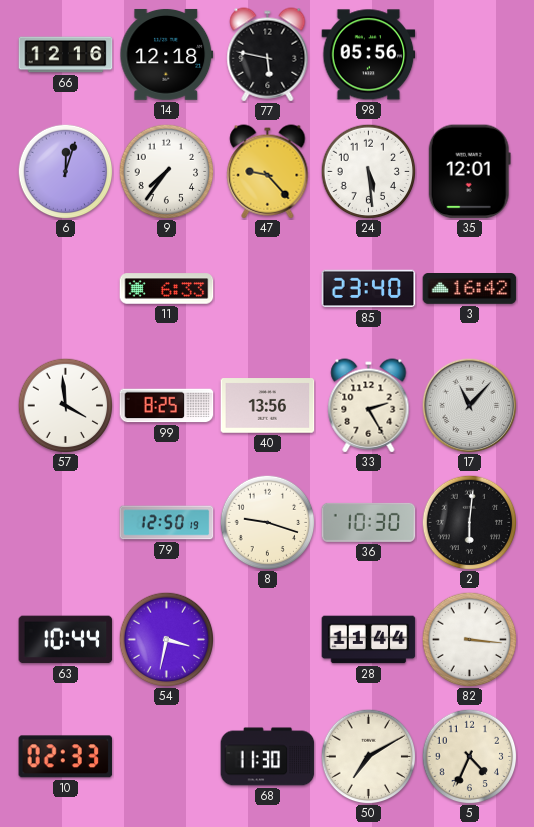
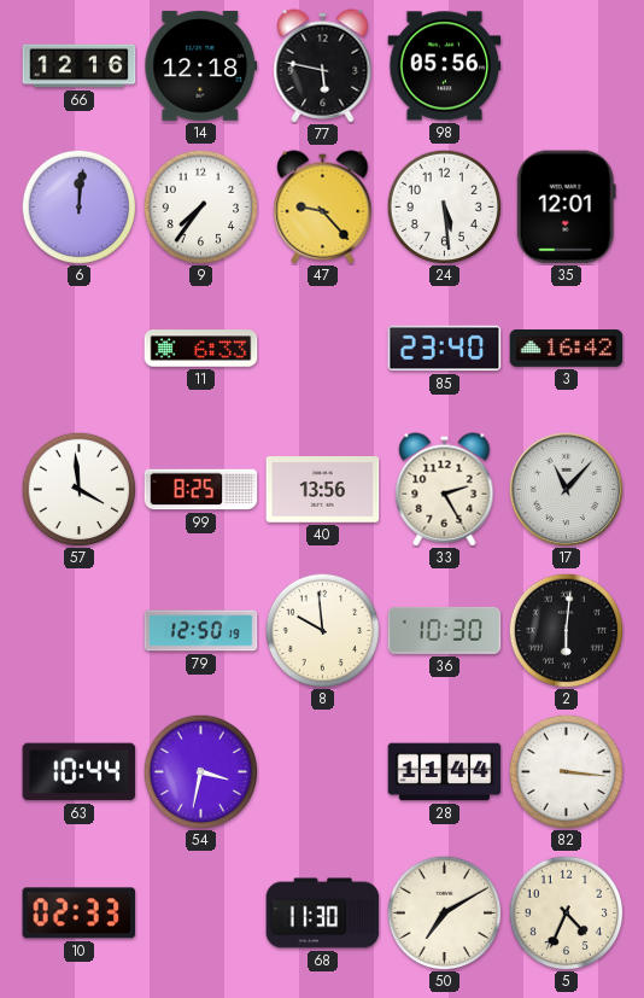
6: 12:03 -> 12:01
8: 9:18 -> 9:59
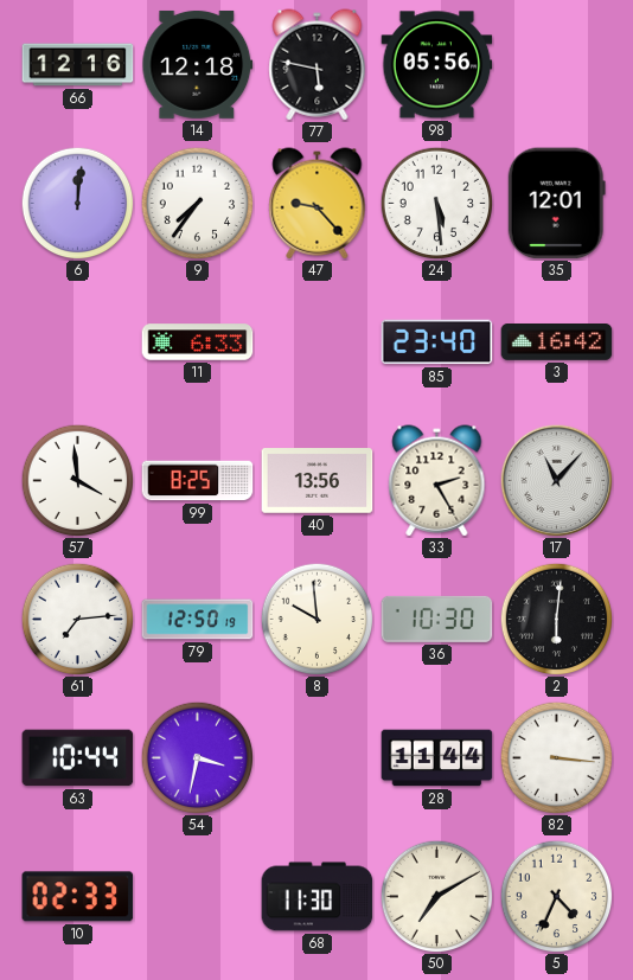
61: none -> 7:14
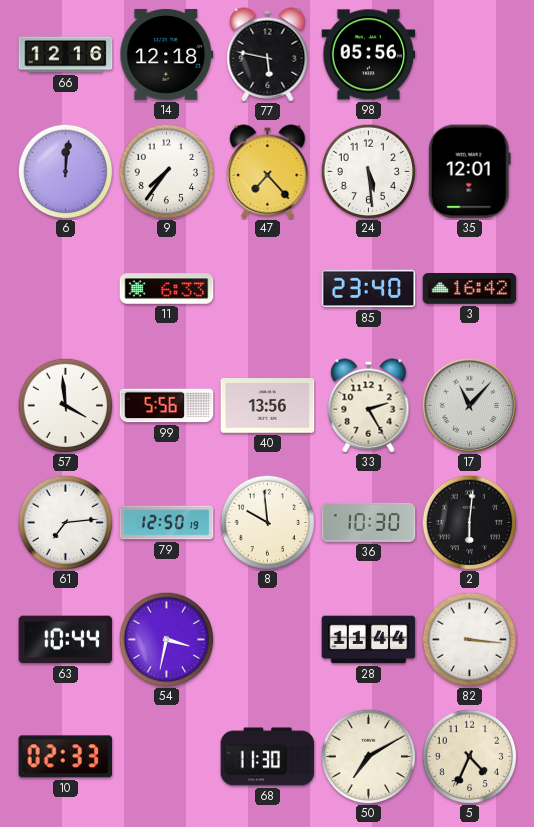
47: 9:23 -> 7:23
99: 8:25 -> 5:56
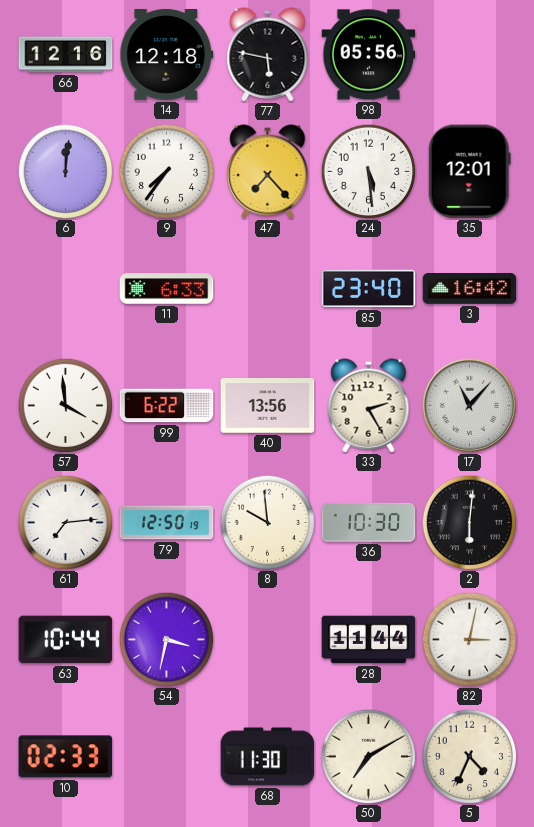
99: 5:56 -> 6:22
82: 3:16 -> 3:02
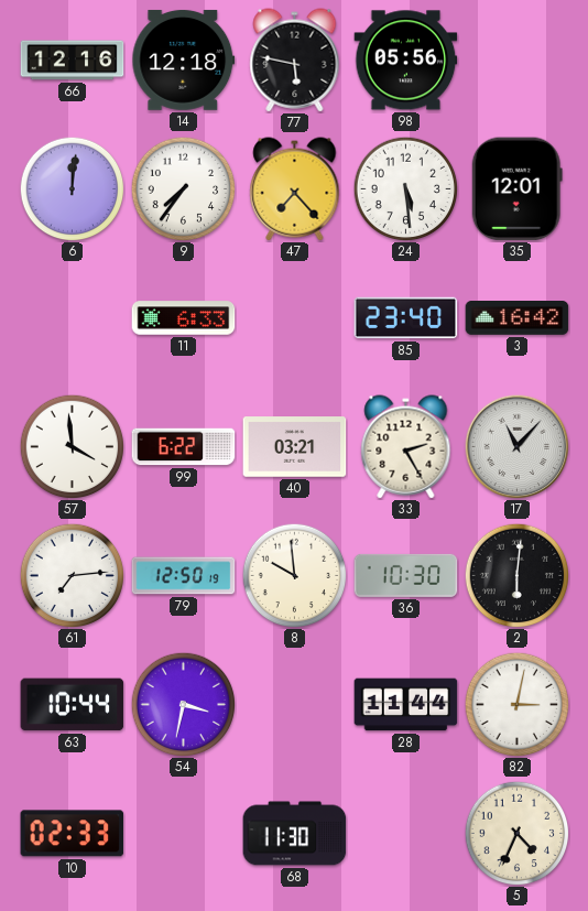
40: 13:56 -> 03:21
50: 7:10 -> none
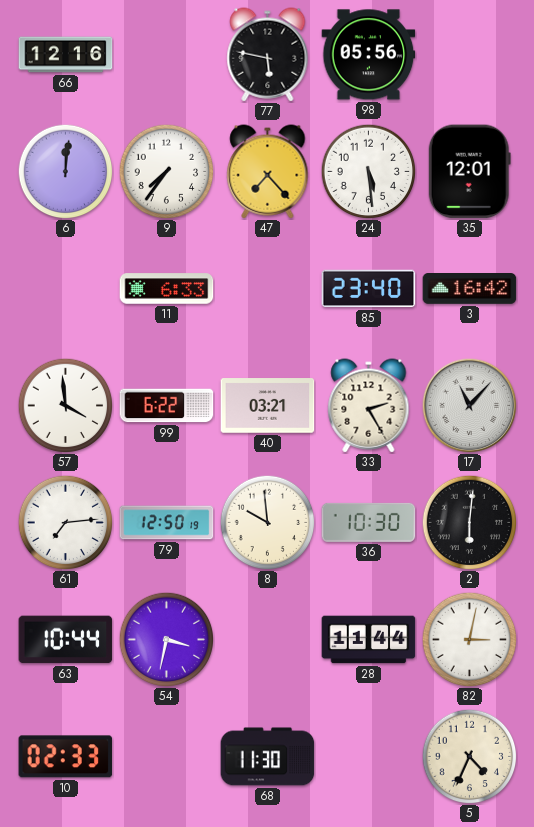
14: 12:18 -> none
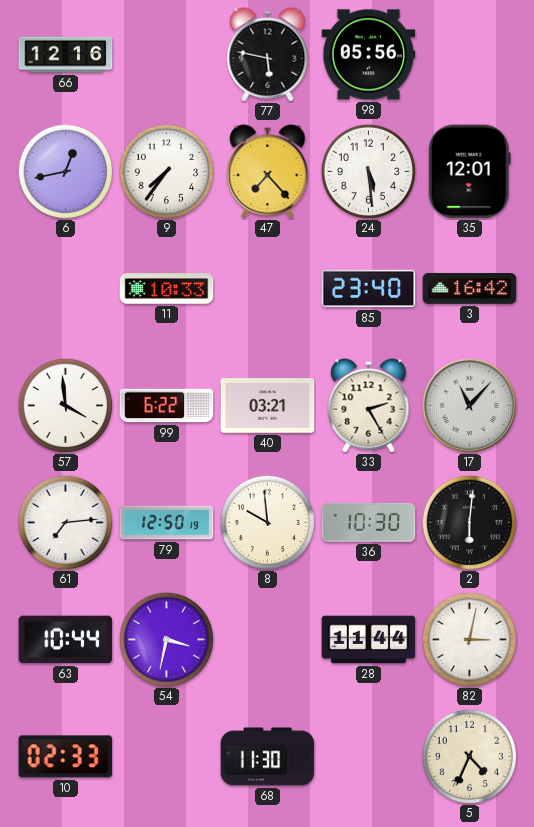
6: 12:01 -> 12:43
11: 6:33 -> 10:33
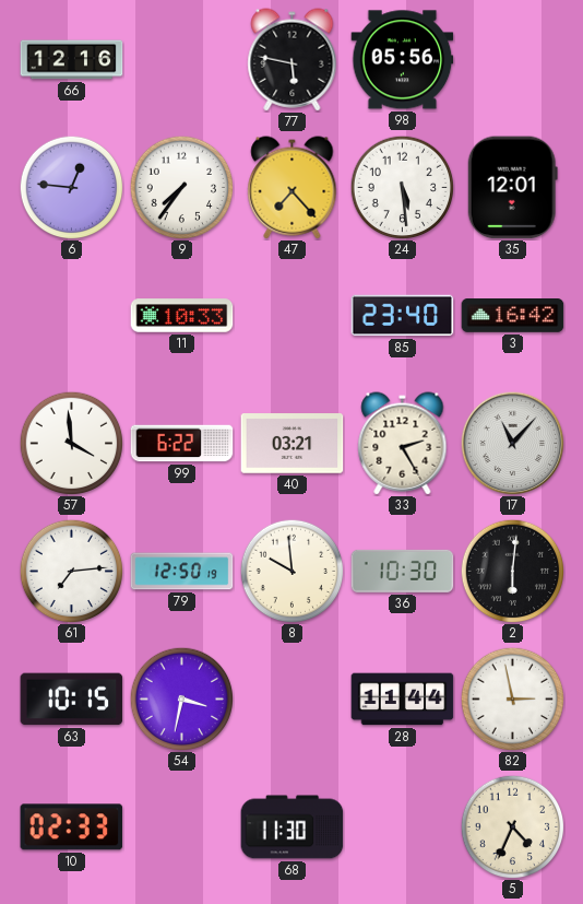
6: 12:43 -> 12:46
63: 10:44 -> 10:15
82: 3:02 -> 2:58
